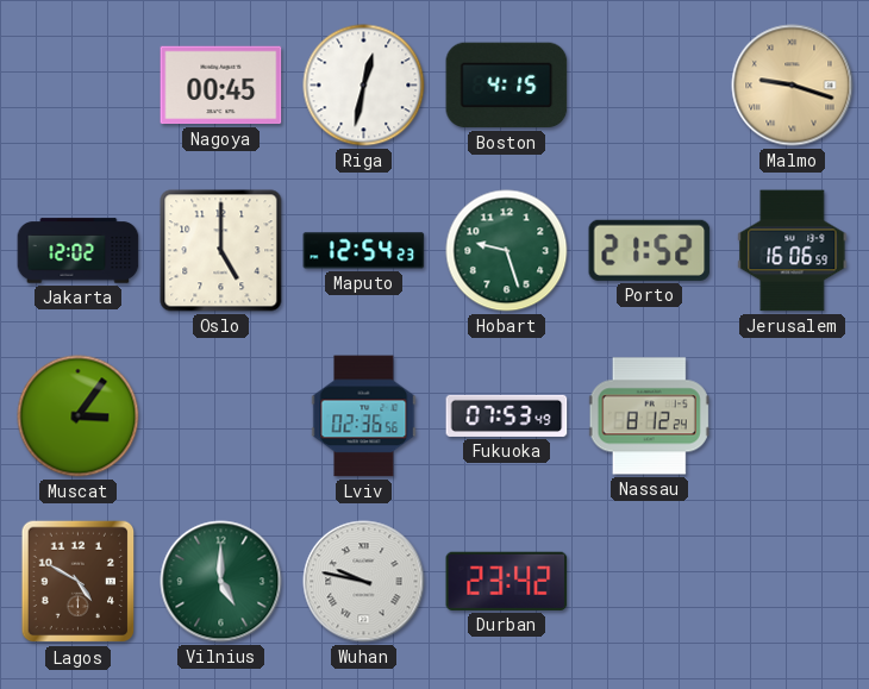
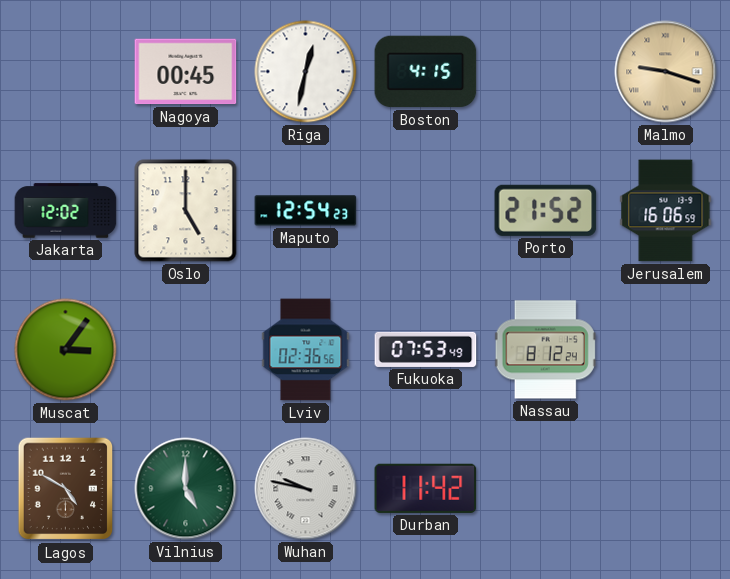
Hobart: 9:27 -> none
Durban: 23:42 -> 11:42
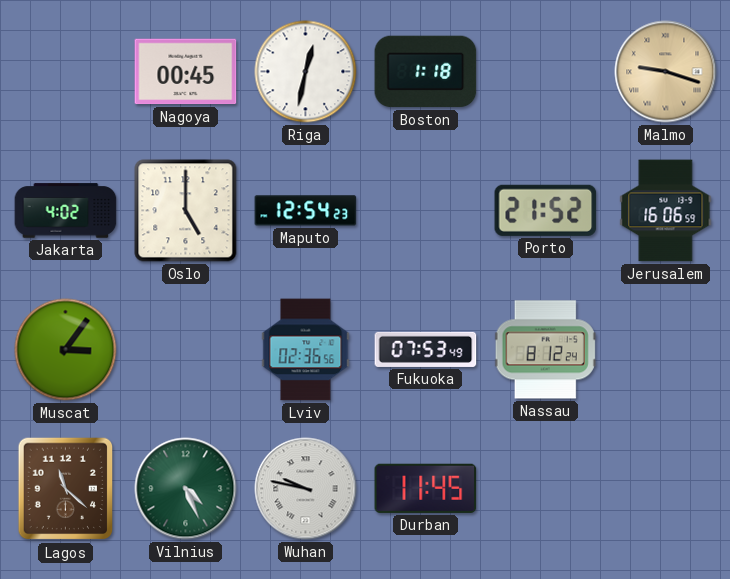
Boston: 4:15 -> 1:18
Jakarta: 12:02 -> 4:02
Lagos: 4:50 -> 11:22
Vilnius: 5:00 -> 4:26
Durban: 11:42 -> 11:45
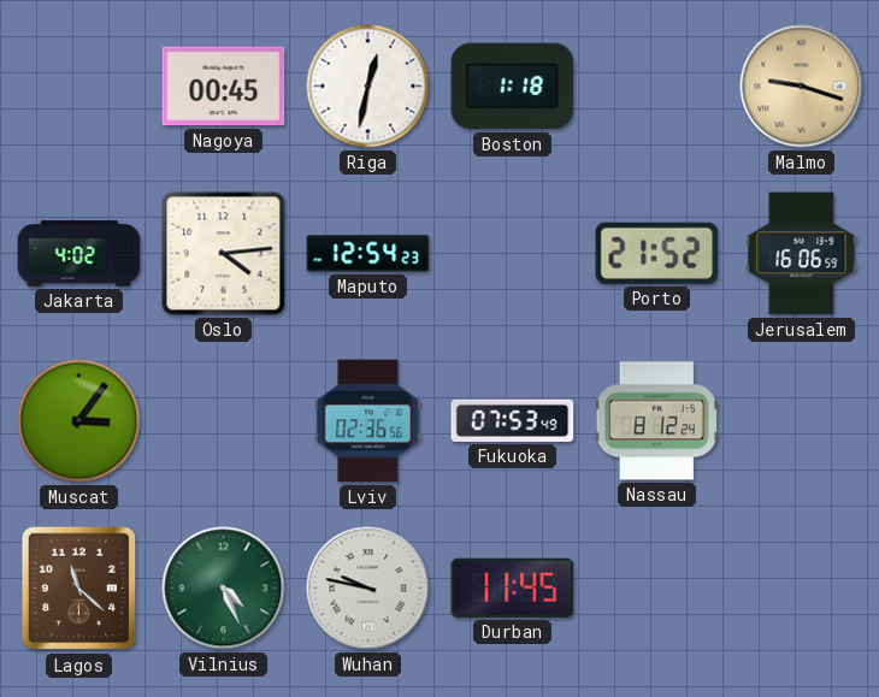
Oslo: 5:00 -> 4:14
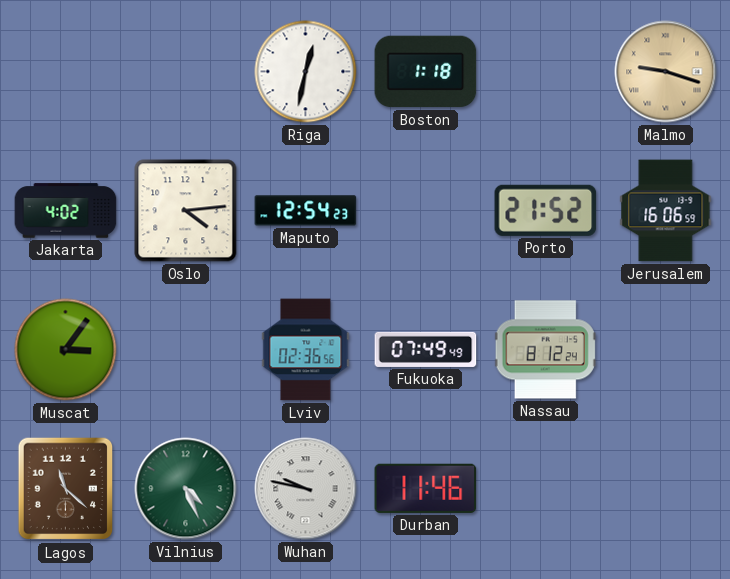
Nagoya: 00:45 -> none
Fukuoka: 07:53 -> 07:49
Durban: 11:45 -> 11:46
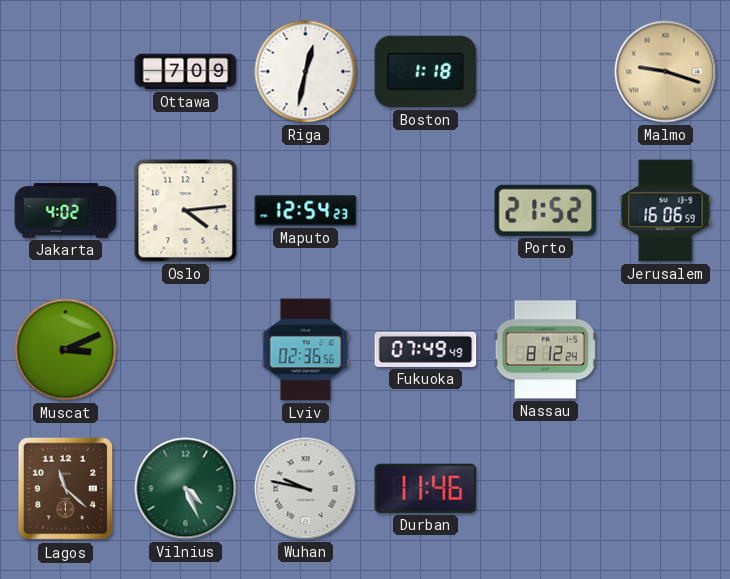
Ottawa: none -> 7:09
Muscat: 3:06 -> 3:11
